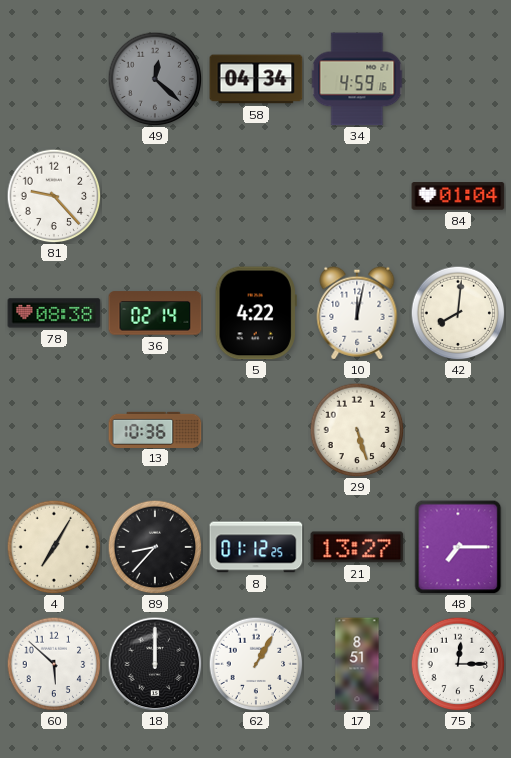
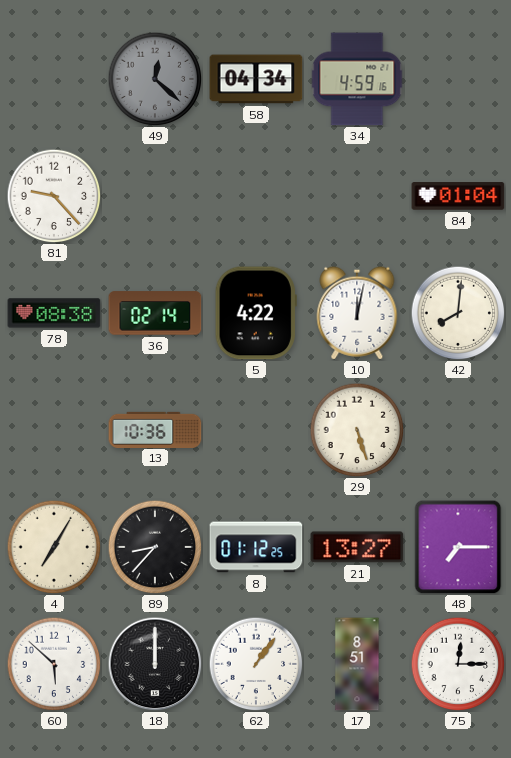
62: 1:05 -> 1:06
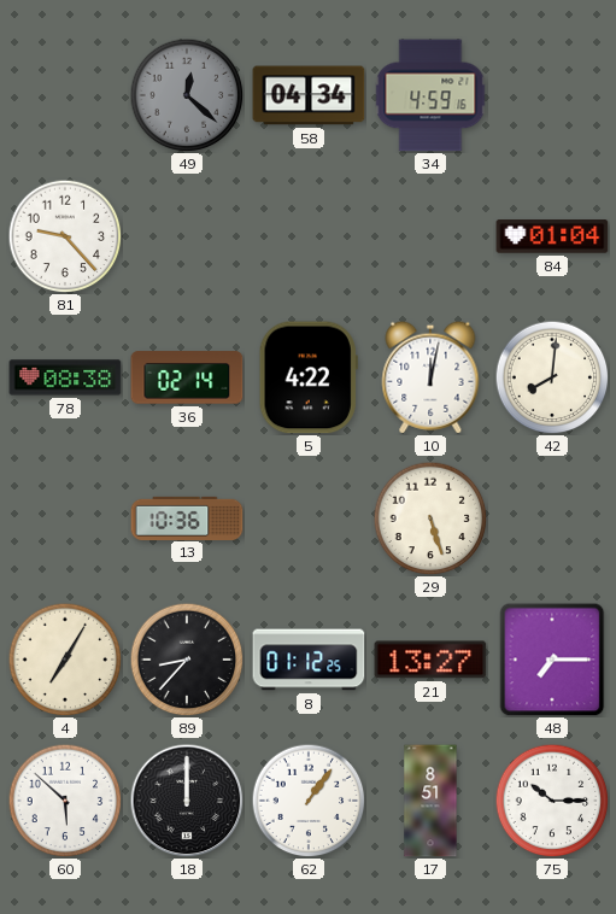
75: 12:15 -> 10:15
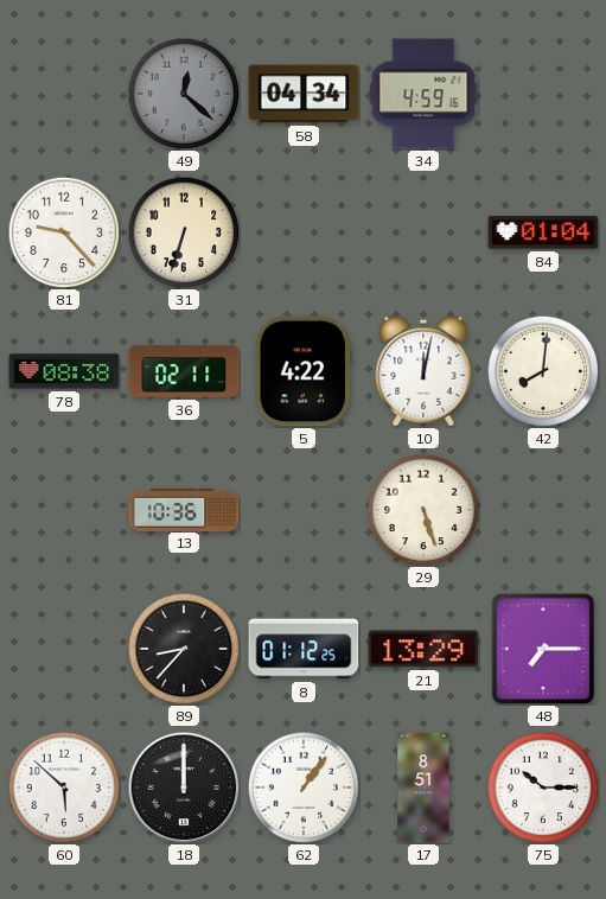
31: none -> 6:33
36: 02:14 -> 02:11
4: 7:05 -> none
21: 13:27 -> 13:29
